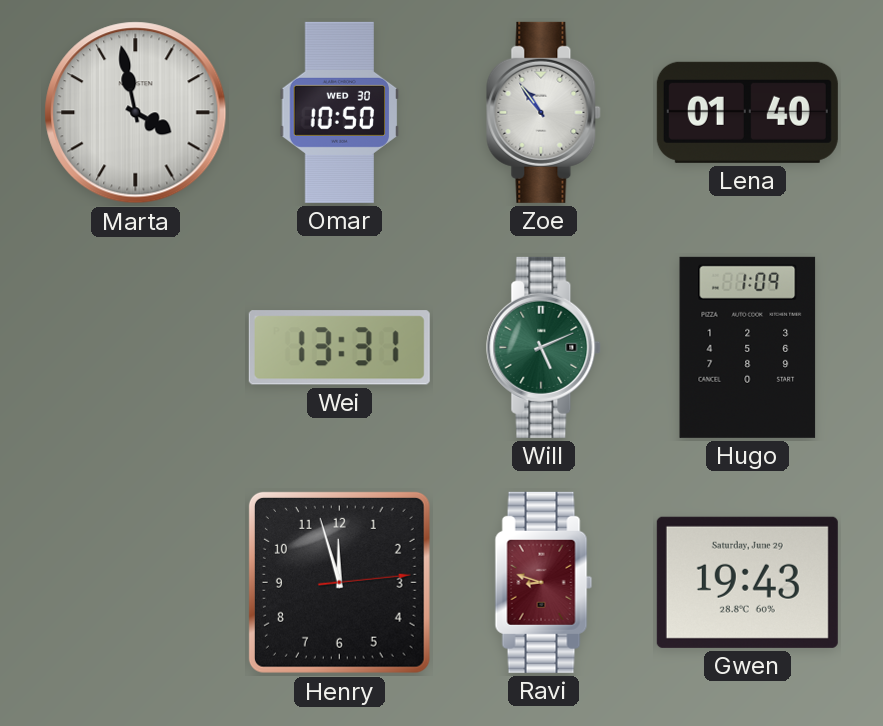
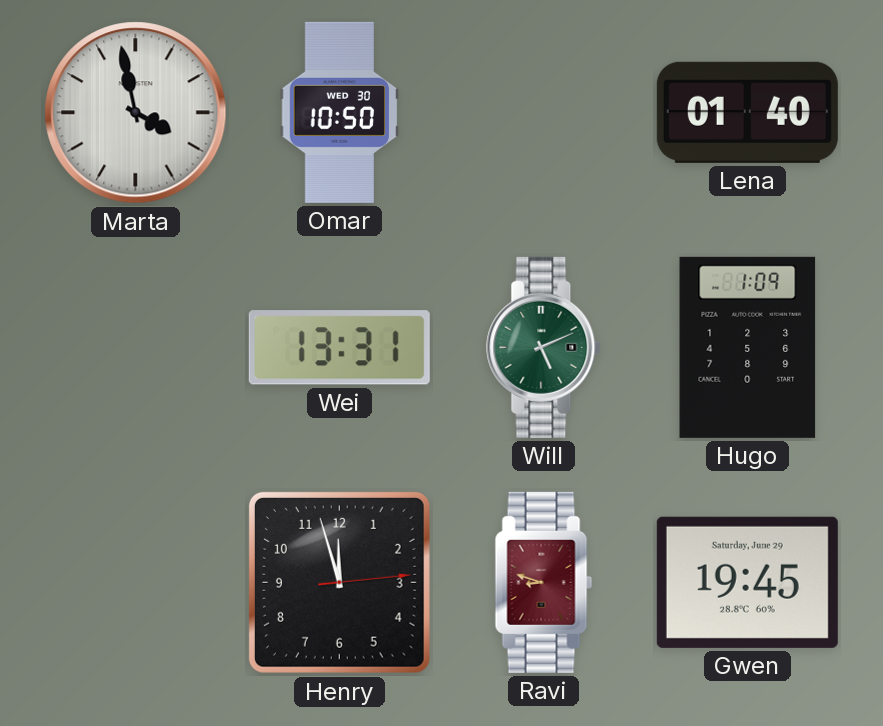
Zoe: 10:54 -> none
Gwen: 19:43 -> 19:45
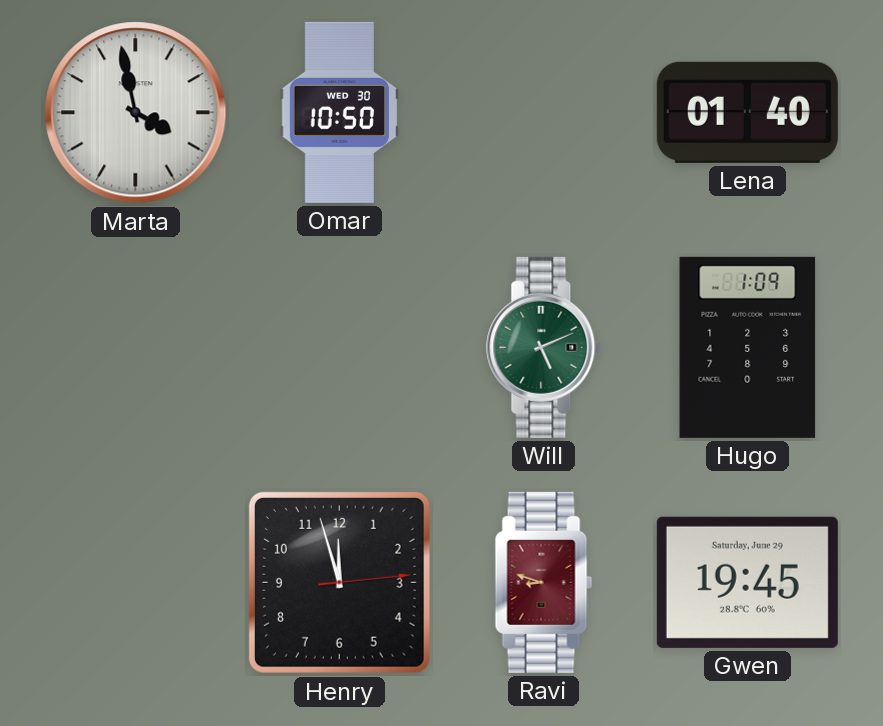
Wei: 13:31 -> none
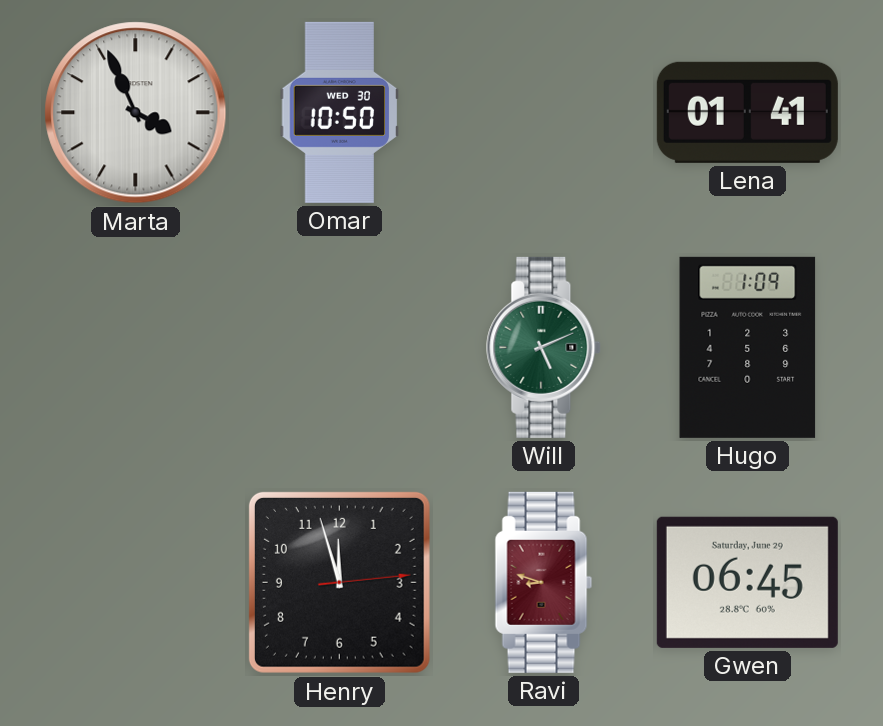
Marta: 3:58 -> 3:56
Lena: 01:40 -> 01:41
Gwen: 19:45 -> 06:45
